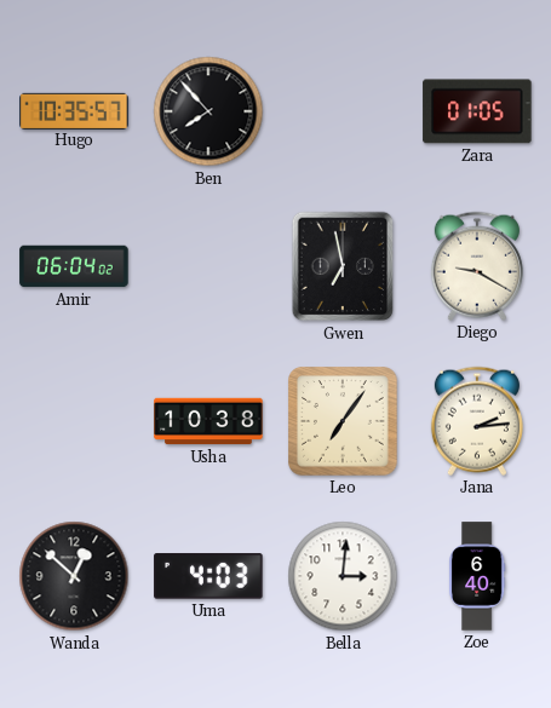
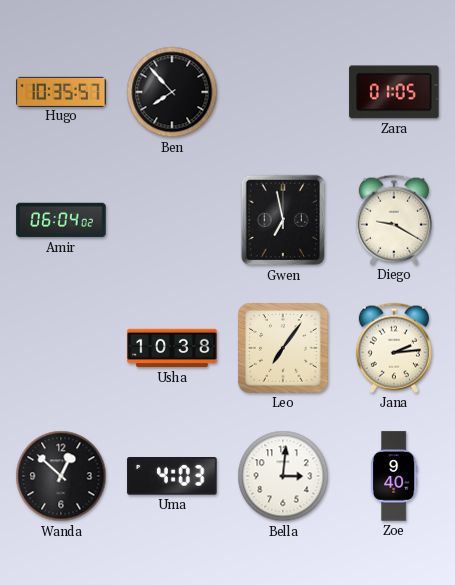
Zoe: 6:40 -> 9:40
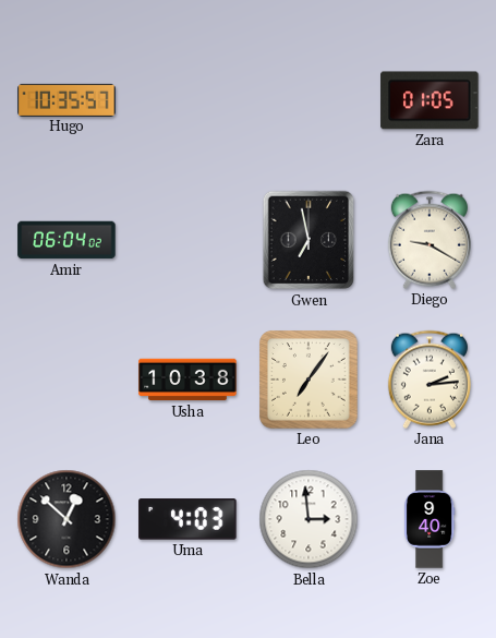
Ben: 7:53 -> none
Bella: 3:01 -> 2:59
